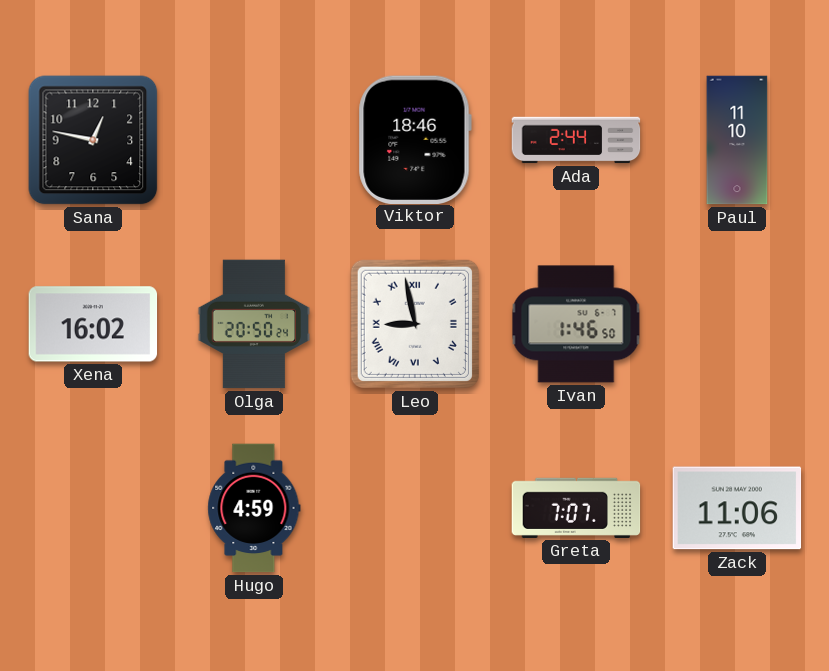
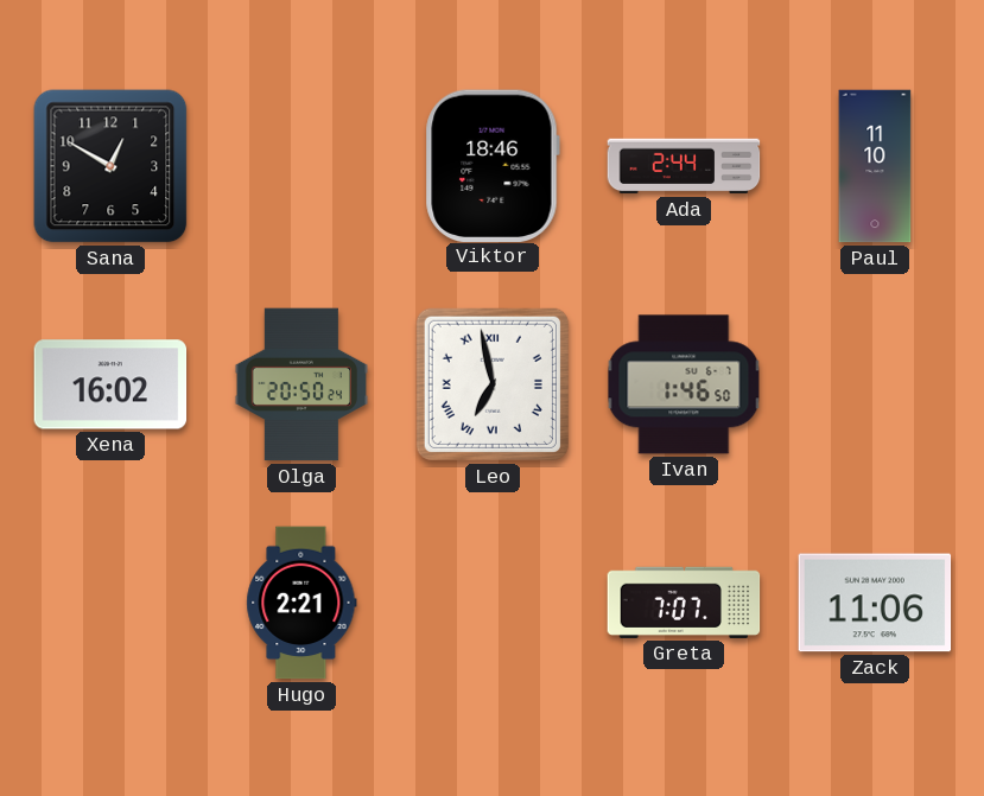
Sana: 12:47 -> 12:50
Leo: 8:58 -> 6:58
Hugo: 4:59 -> 2:21
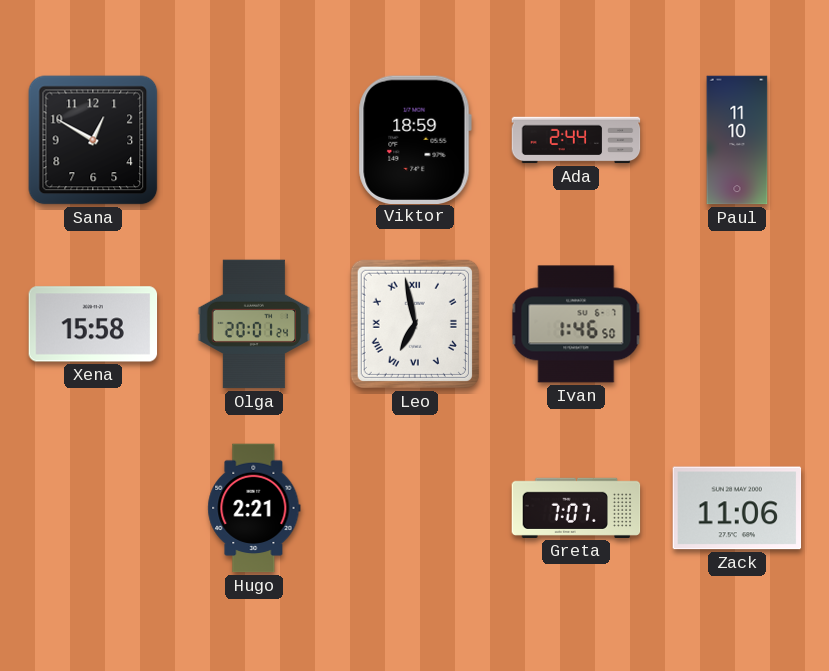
Viktor: 18:46 -> 18:59
Xena: 16:02 -> 15:58
Olga: 20:50 -> 20:01
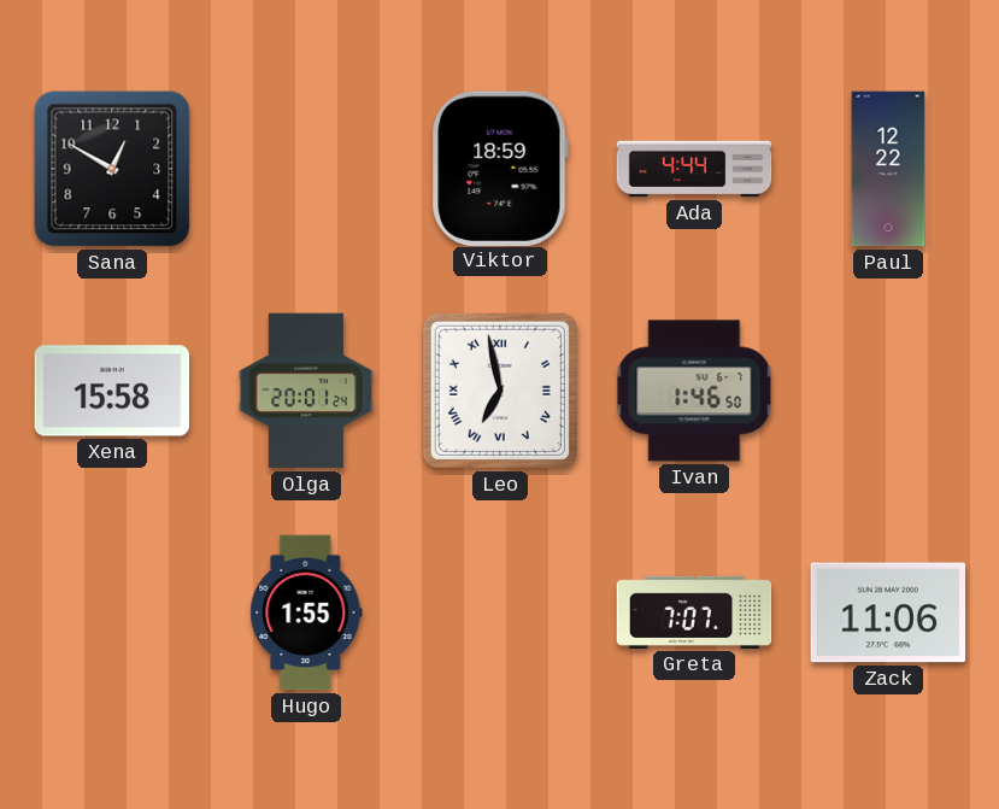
Ada: 2:44 -> 4:44
Paul: 11:10 -> 12:22
Hugo: 2:21 -> 1:55
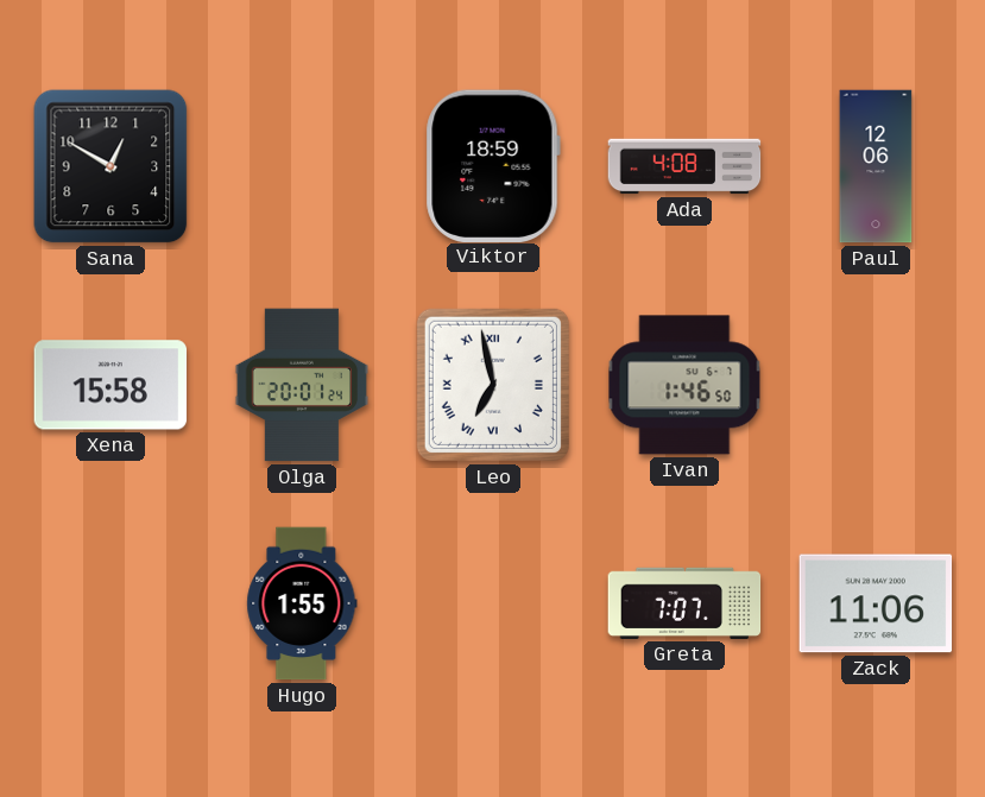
Ada: 4:44 -> 4:08
Paul: 12:22 -> 12:06
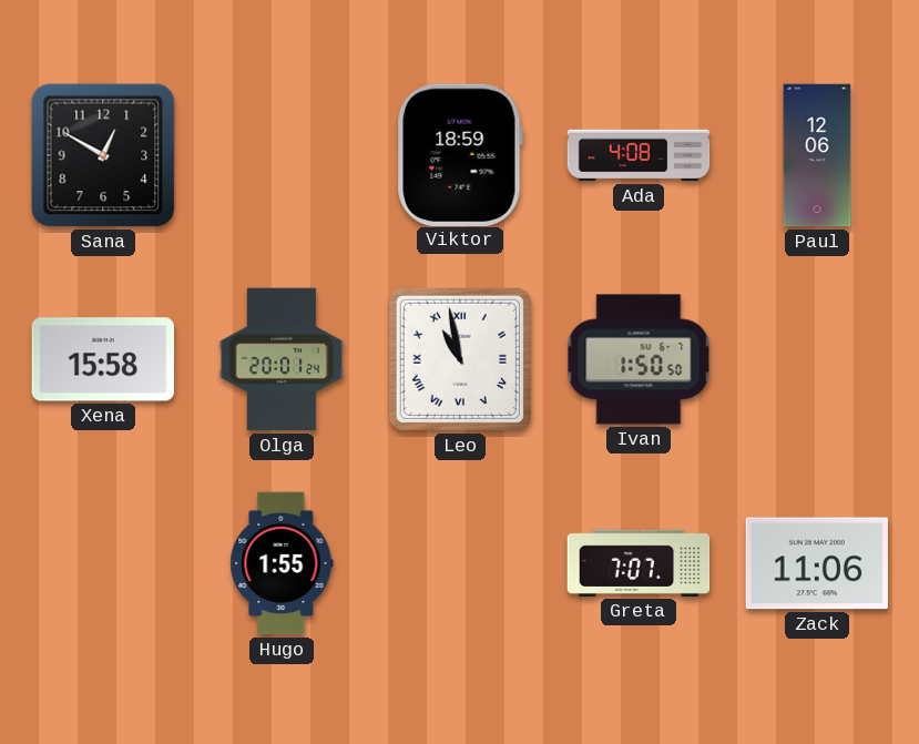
Leo: 6:58 -> 10:58
Ivan: 1:46 -> 1:50
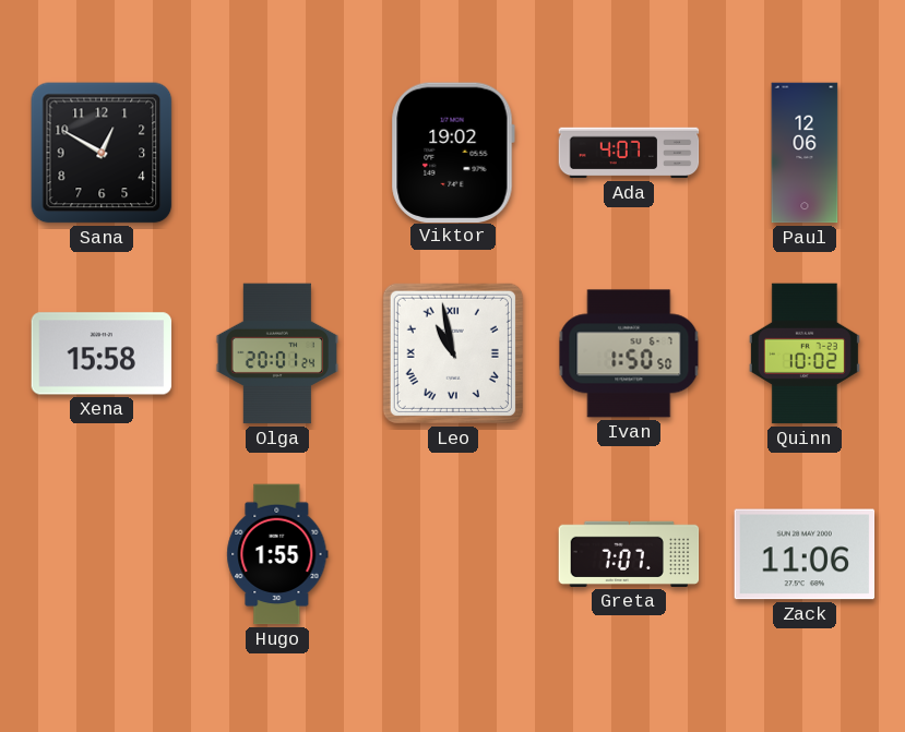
Viktor: 18:59 -> 19:02
Ada: 4:08 -> 4:07
Quinn: none -> 10:02
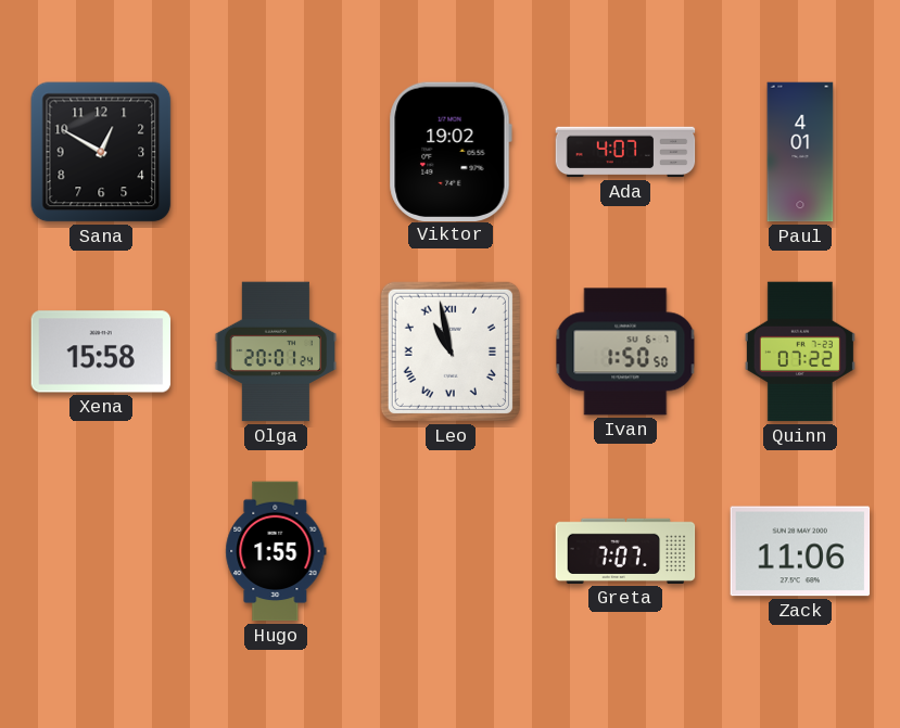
Paul: 12:06 -> 4:01
Quinn: 10:02 -> 07:22
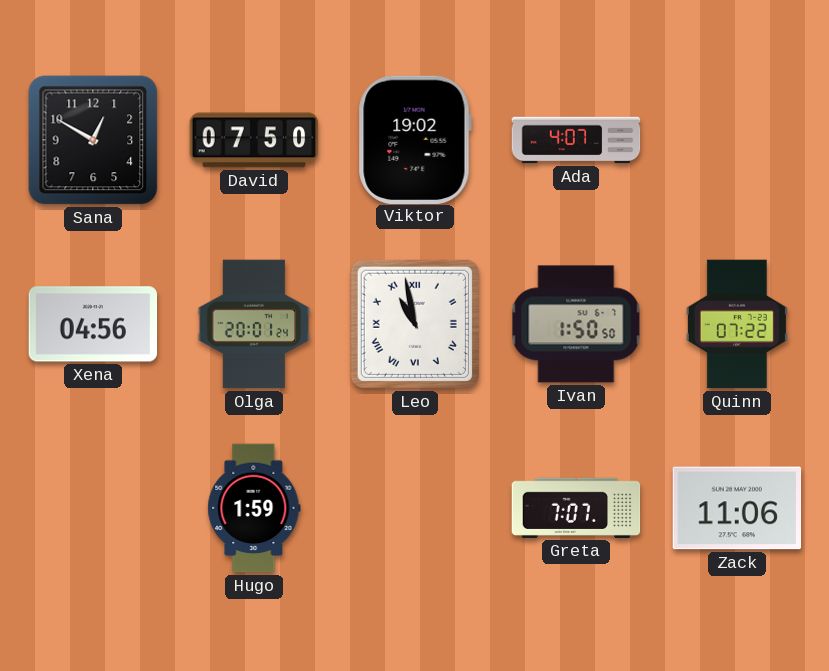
David: none -> 07:50
Paul: 4:01 -> none
Xena: 15:58 -> 04:56
Hugo: 1:55 -> 1:59
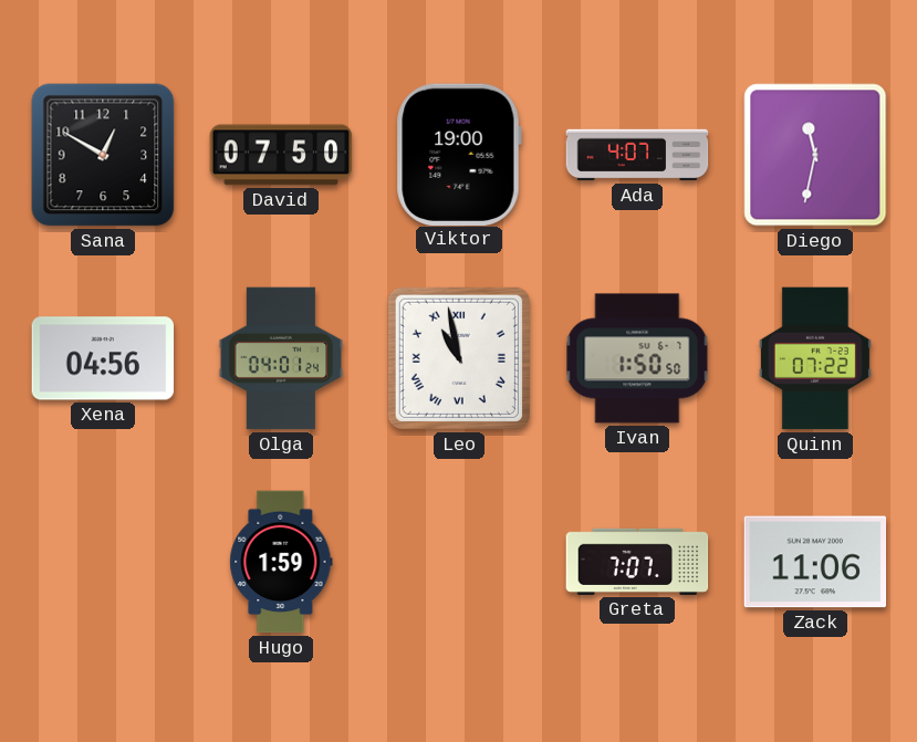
Viktor: 19:02 -> 19:00
Diego: none -> 11:32
Olga: 20:01 -> 04:01
